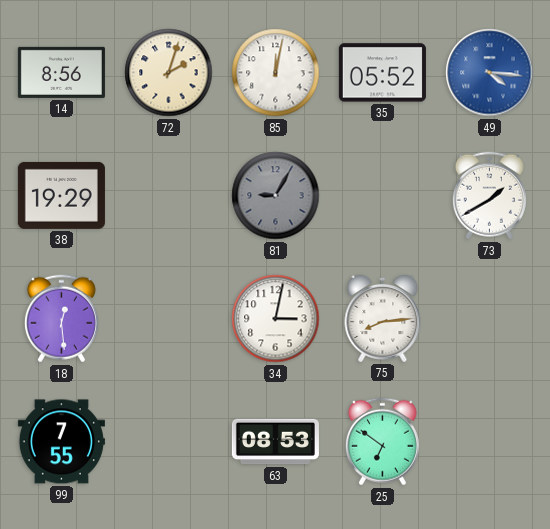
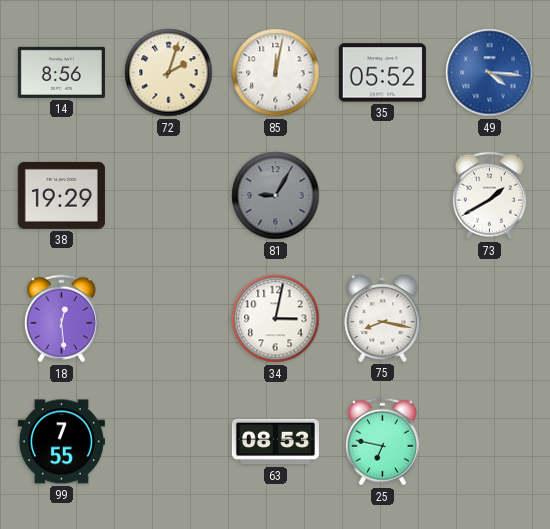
75: 8:14 -> 8:17
25: 6:51 -> 6:47
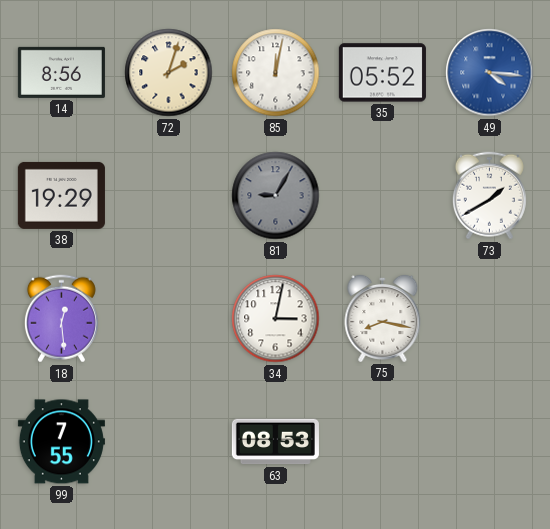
25: 6:47 -> none
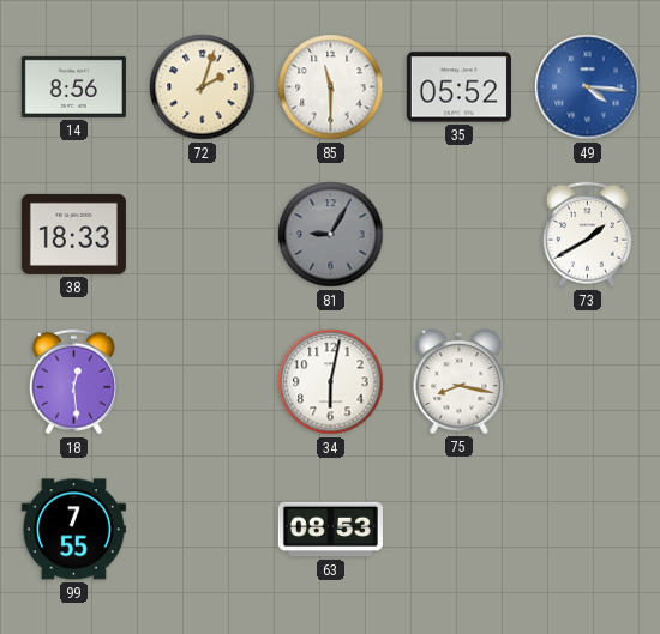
85: 12:02 -> 11:30
38: 19:29 -> 18:33
34: 3:02 -> 6:02
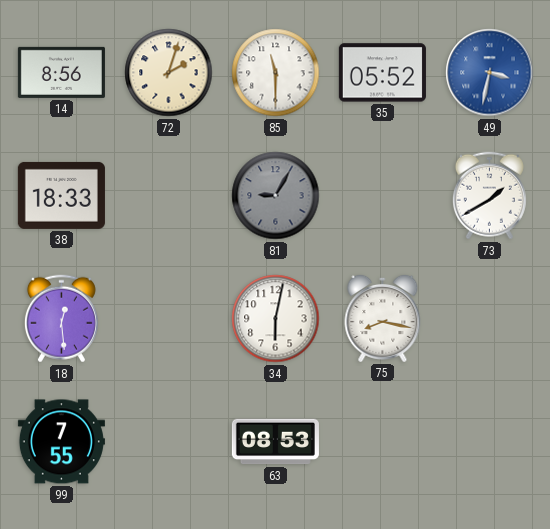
49: 4:16 -> 3:32
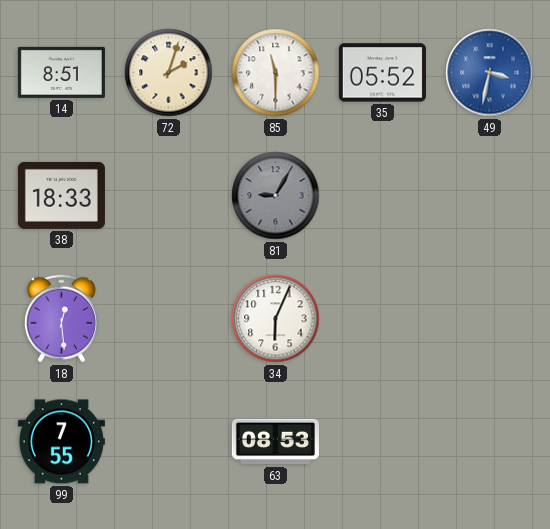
14: 8:56 -> 8:51
73: 1:40 -> none
34: 6:02 -> 6:04
75: 8:17 -> none
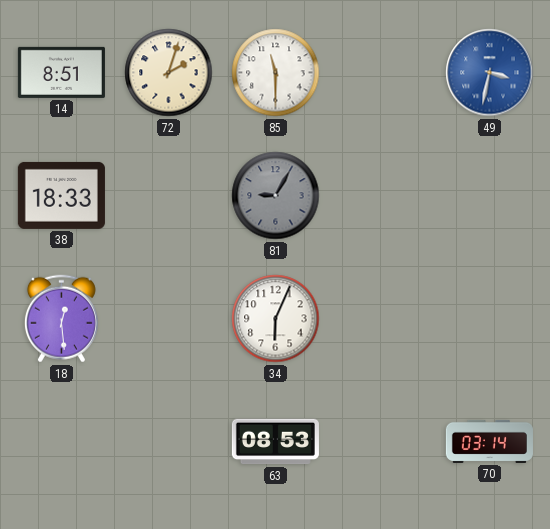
35: 05:52 -> none
99: 7:55 -> none
70: none -> 03:14
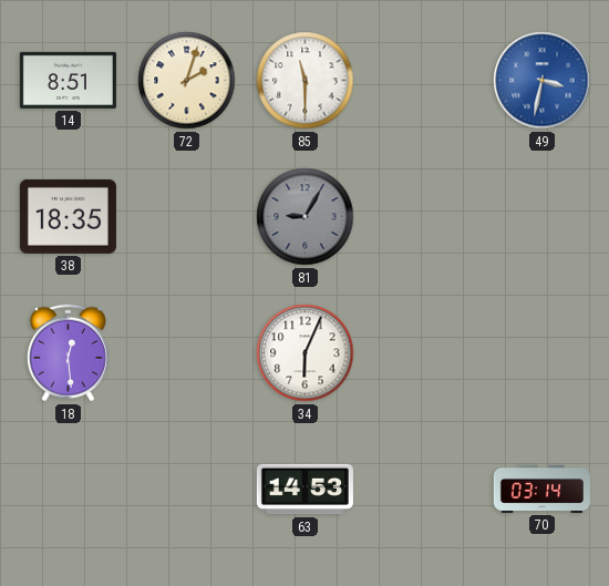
38: 18:33 -> 18:35
63: 08:53 -> 14:53
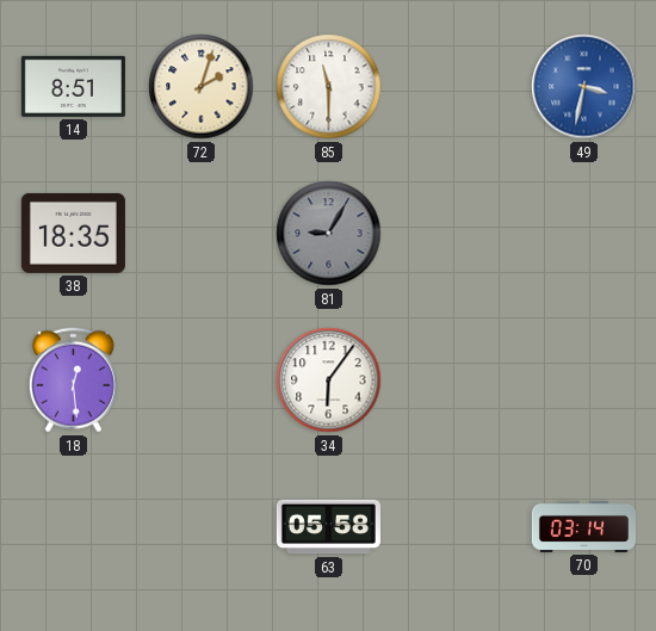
34: 6:04 -> 6:06
63: 14:53 -> 05:58
